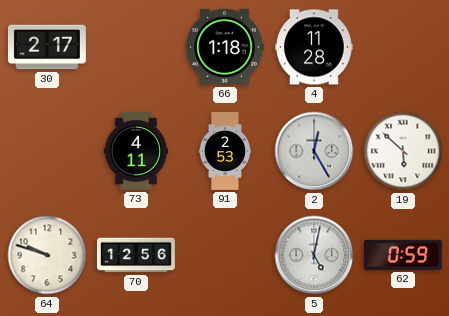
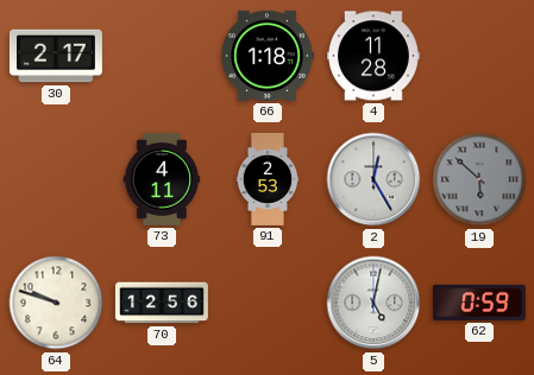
19 dial: white -> grey
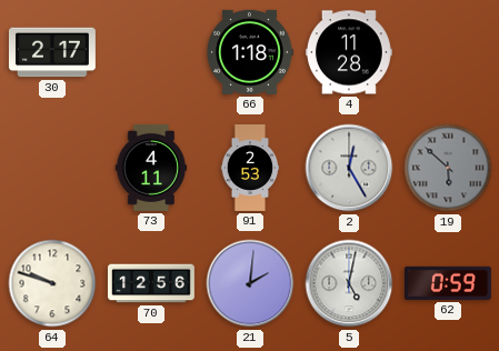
21: none -> 2:01
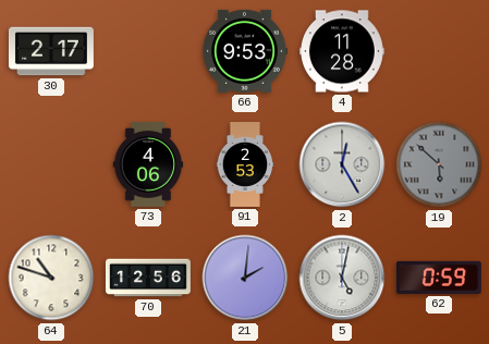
66: 1:18 -> 9:53
73: 4:11 -> 4:06
64: 9:48 -> 10:48
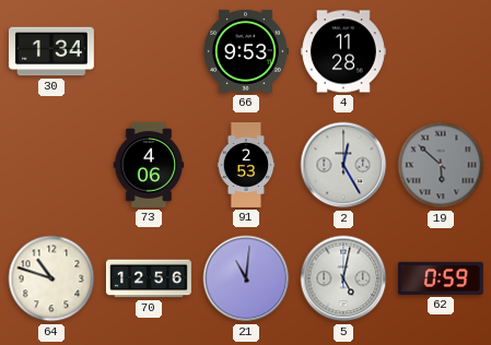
30: 2:17 -> 1:34
21: 2:01 -> 11:01
